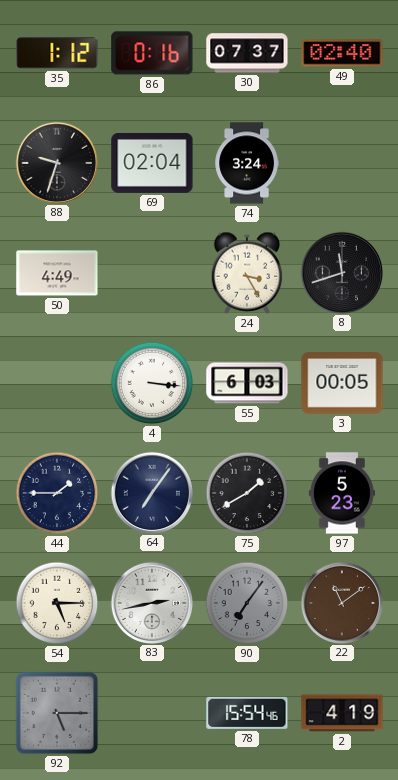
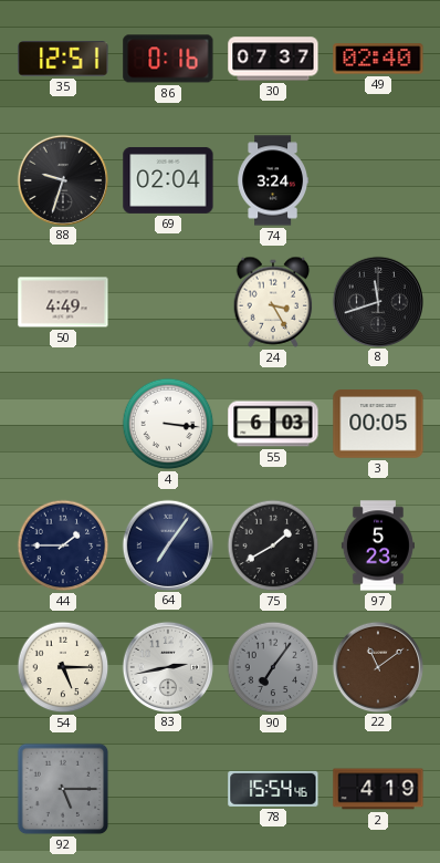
35: 1:12 -> 12:51
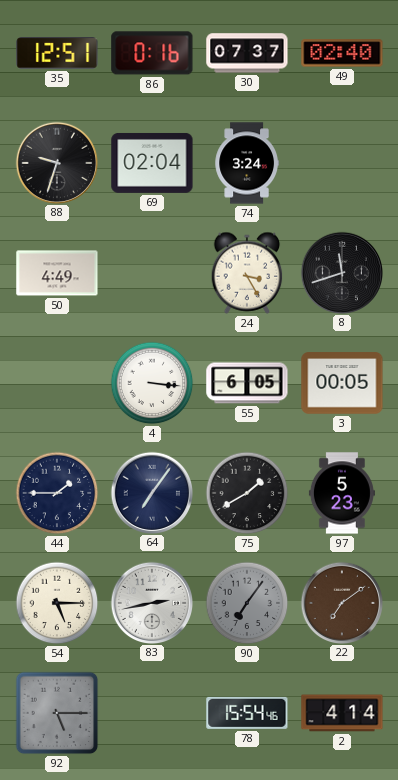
55: 6:03 -> 6:05
22: 11:09 -> 7:09
2: 4:19 -> 4:14
